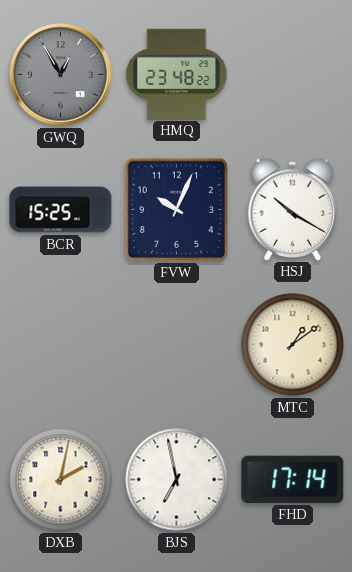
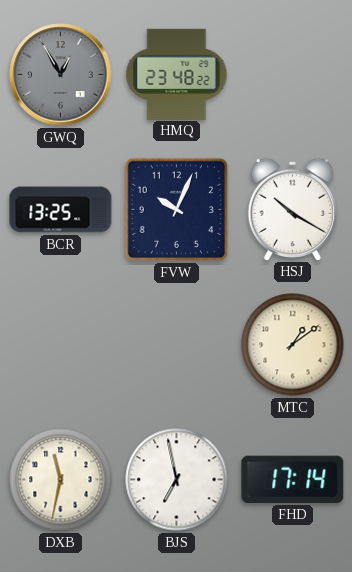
BCR: 15:25 -> 13:25
DXB: 2:02 -> 11:32
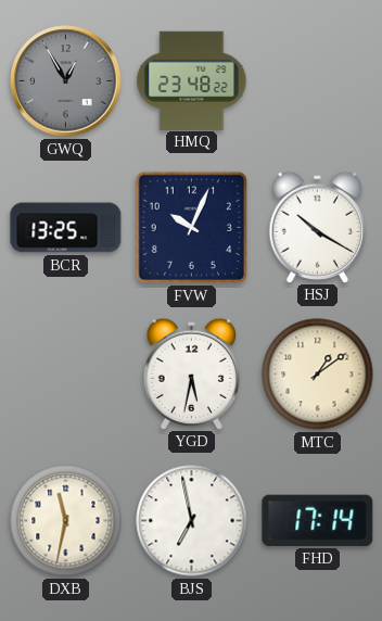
YGD: none -> 5:32
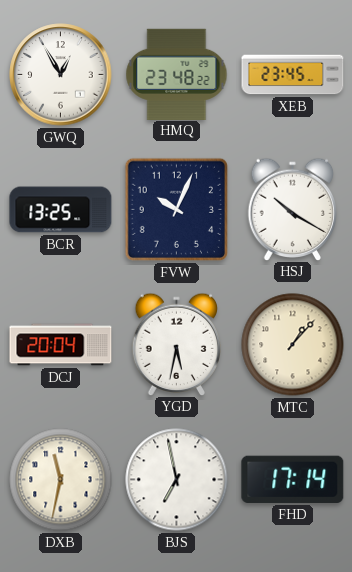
GWQ dial: grey -> white
XEB: none -> 23:45
DCJ: none -> 20:04
MTC: 1:09 -> 1:07
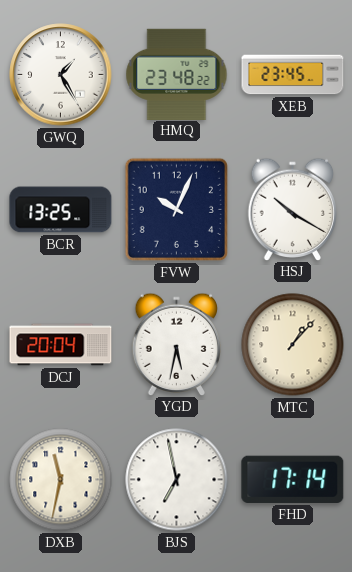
GWQ: 12:55 -> 1:25
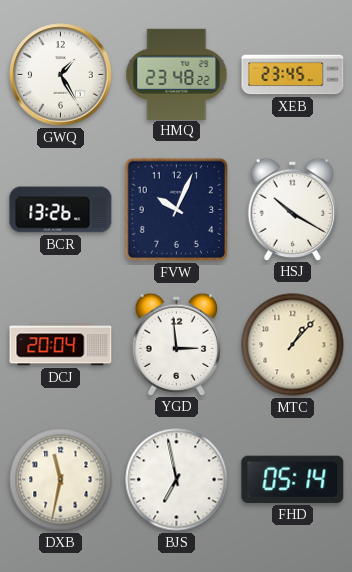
BCR: 13:25 -> 13:26
YGD: 5:32 -> 2:59
FHD: 17:14 -> 05:14
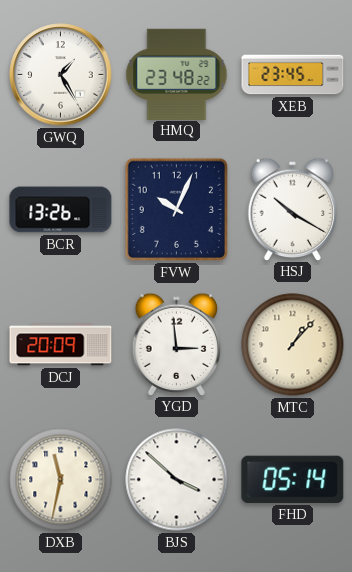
DCJ: 20:04 -> 20:09
BJS: 6:58 -> 3:52
